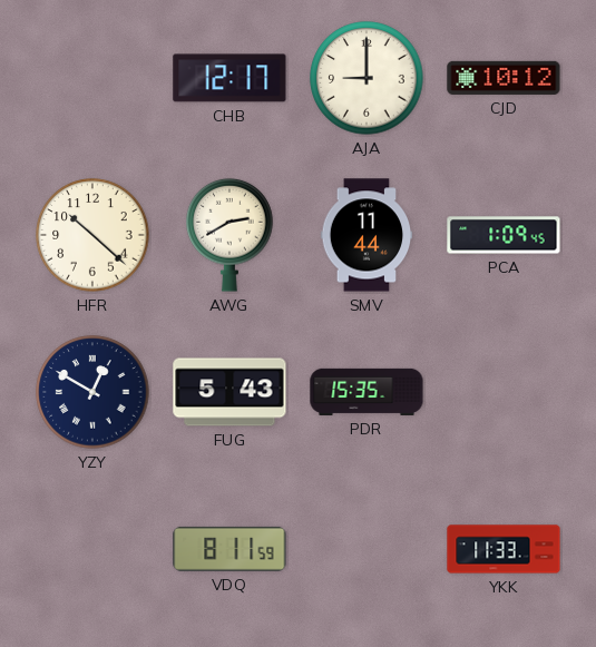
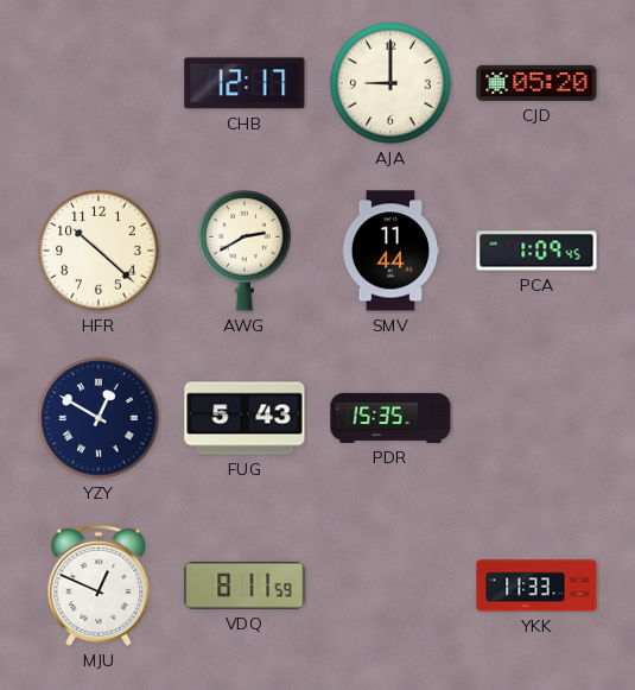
CJD: 10:12 -> 05:20
MJU: none -> 12:49
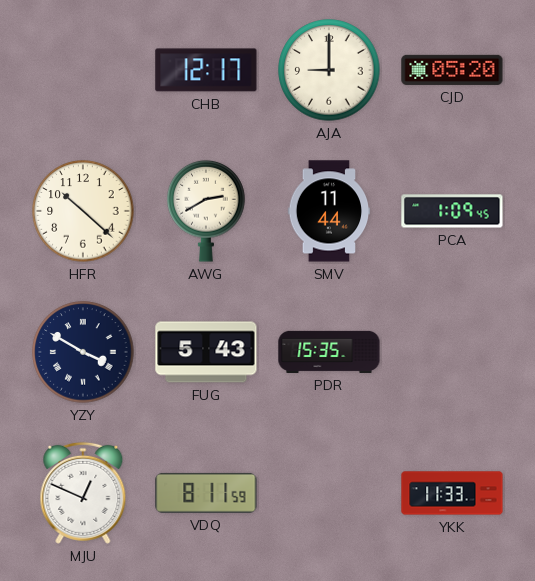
YZY: 12:50 -> 3:50
